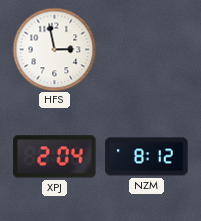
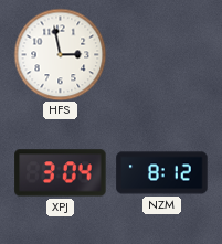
XPJ: 2:04 -> 3:04
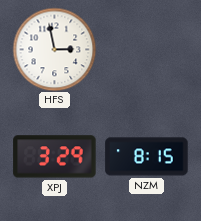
XPJ: 3:04 -> 3:29
NZM: 8:12 -> 8:15
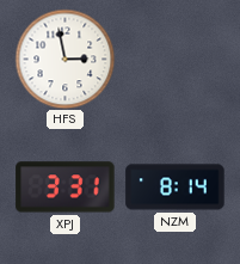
XPJ: 3:29 -> 3:31
NZM: 8:15 -> 8:14
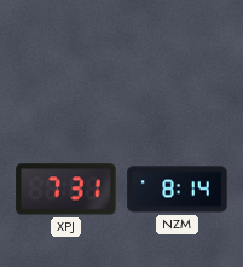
HFS: 2:58 -> none
XPJ: 3:31 -> 7:31
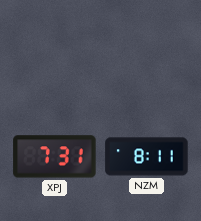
NZM: 8:14 -> 8:11
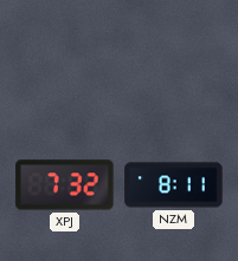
XPJ: 7:31 -> 7:32
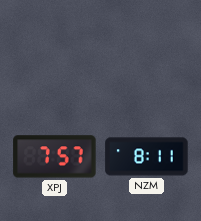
XPJ: 7:32 -> 7:57
